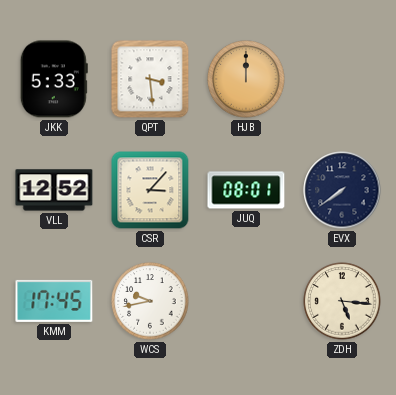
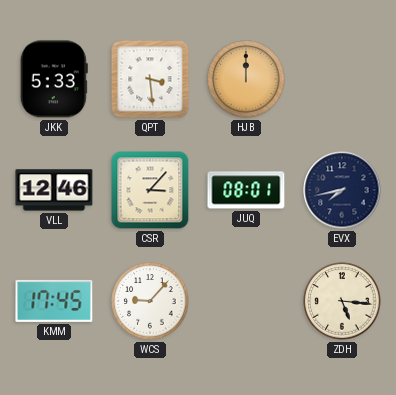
VLL: 12:52 -> 12:46
EVX: 7:39 -> 7:43
WCS: 9:43 -> 9:07
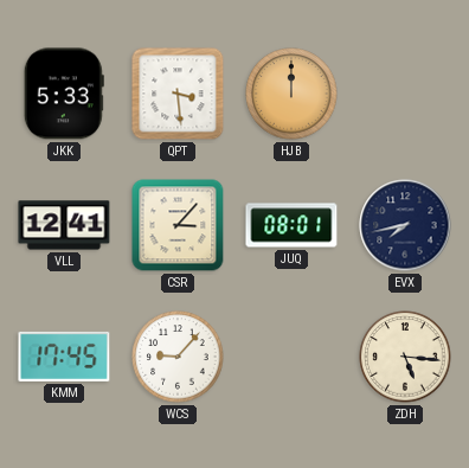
VLL: 12:46 -> 12:41
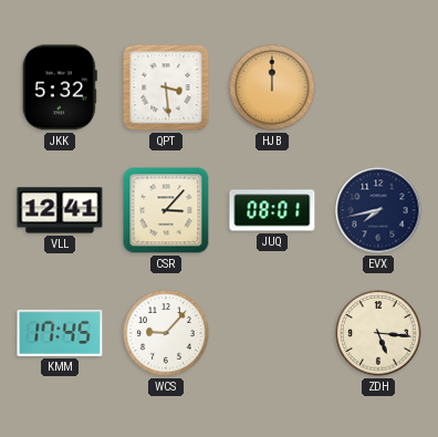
JKK: 5:33 -> 5:32
